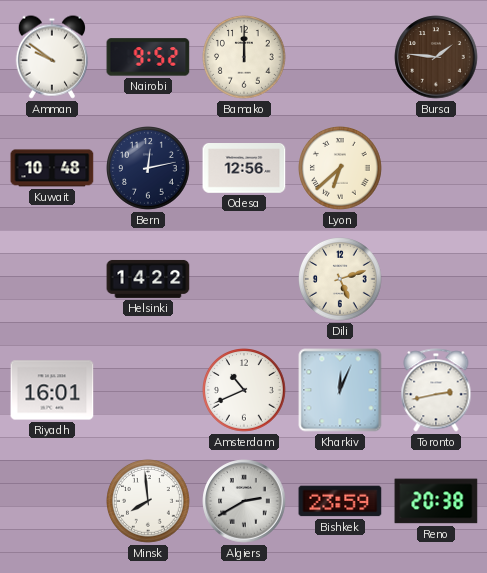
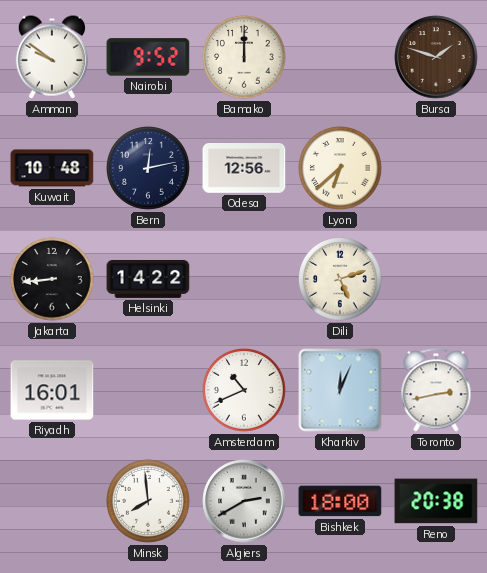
Bursa: 1:46 -> 1:48
Jakarta: none -> 8:44
Bishkek: 23:59 -> 18:00
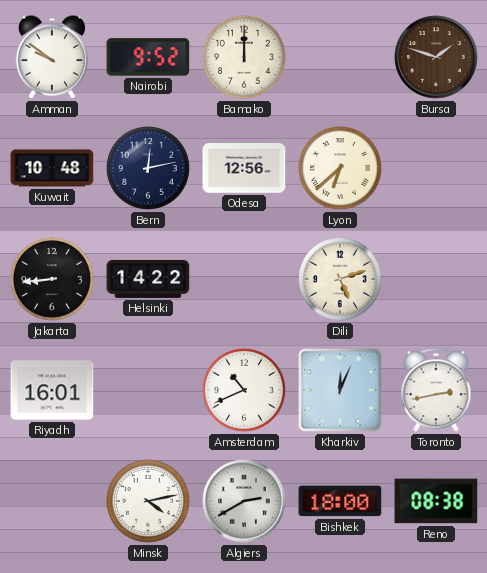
Minsk: 7:59 -> 4:13
Reno: 20:38 -> 08:38
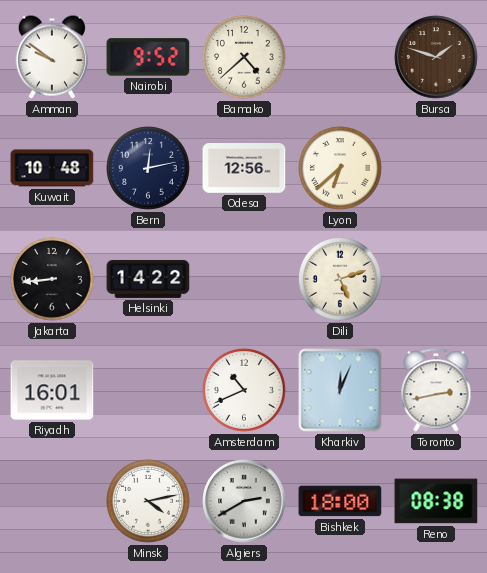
Bamako: 12:00 -> 4:38
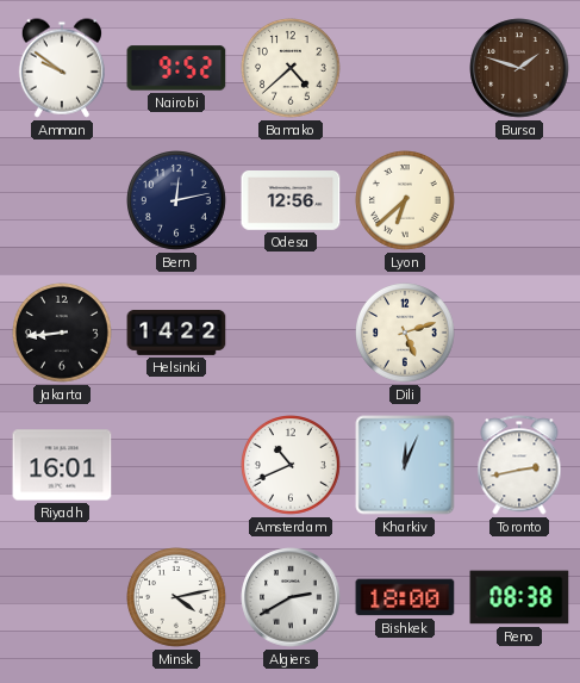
Kuwait: 10:48 -> none
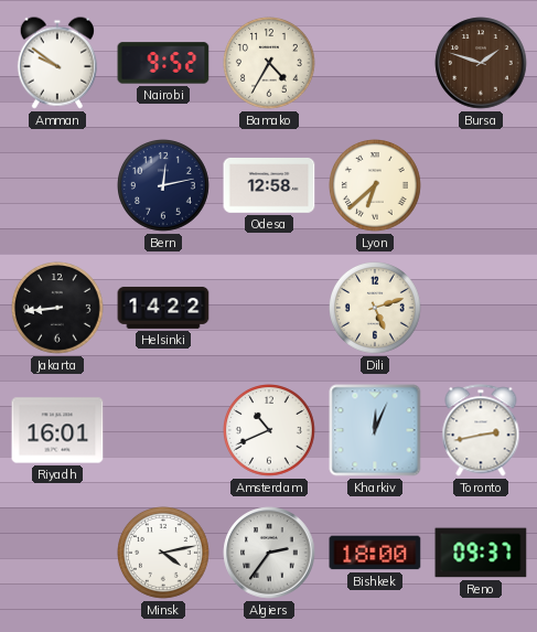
Bamako: 4:38 -> 4:35
Odesa: 12:56 -> 12:58
Algiers: 2:40 -> 2:36
Reno: 08:38 -> 09:37
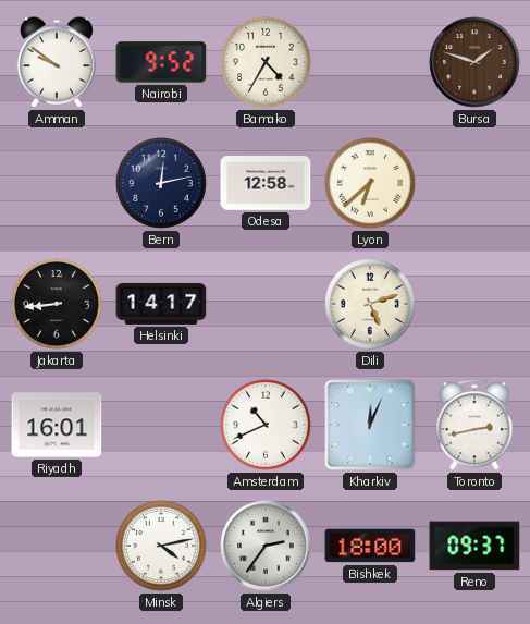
Helsinki: 14:22 -> 14:17
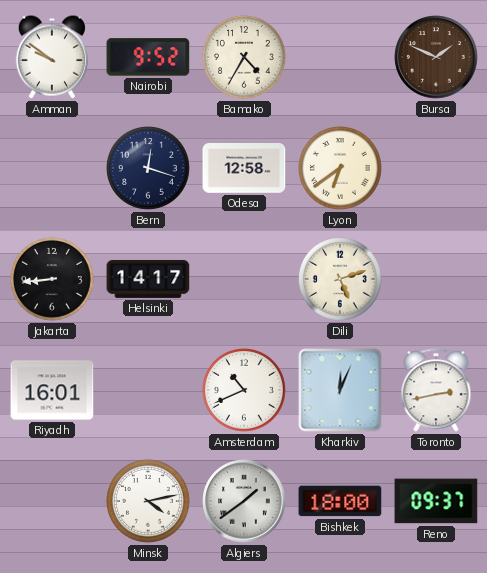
Bursa: 1:48 -> 1:49
Bern: 12:13 -> 12:18
Lyon: 6:38 -> 6:39
Algiers: 2:36 -> 1:39
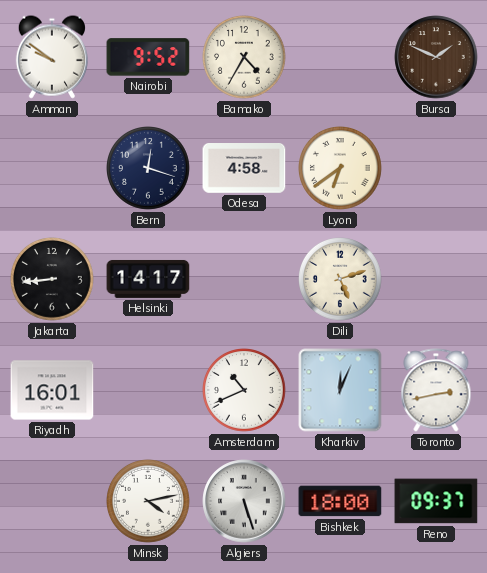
Odesa: 12:58 -> 4:58
Algiers: 1:39 -> 5:27
